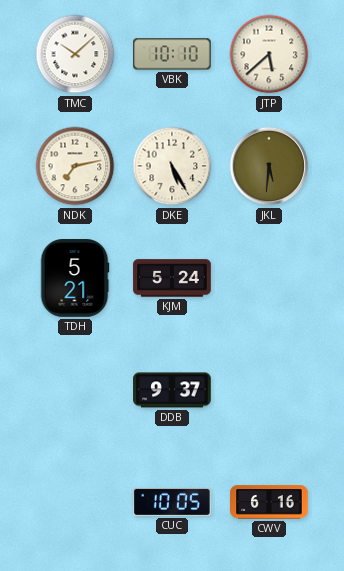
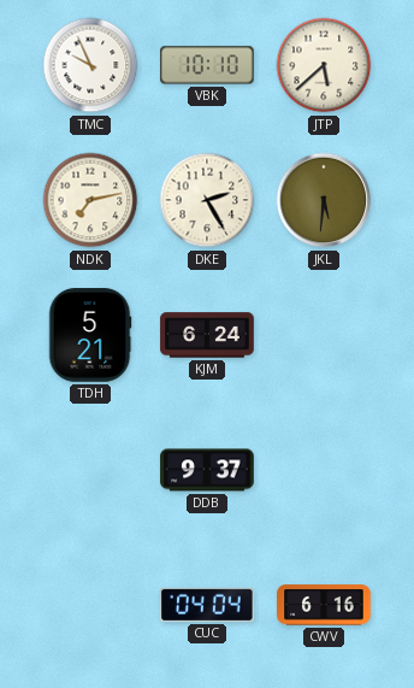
TMC: 10:08 -> 9:56
DKE: 5:25 -> 2:25
KJM: 5:24 -> 6:24
CUC: 10:05 -> 04:04
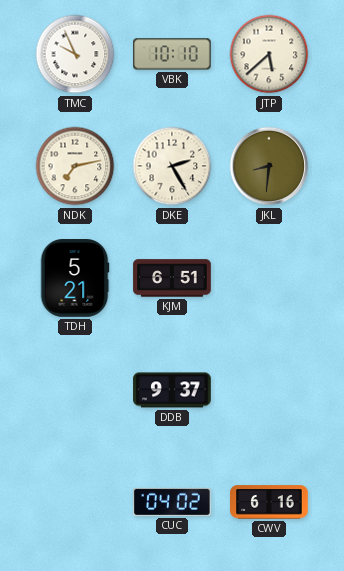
JKL: 5:31 -> 8:31
KJM: 6:24 -> 6:51
CUC: 04:04 -> 04:02
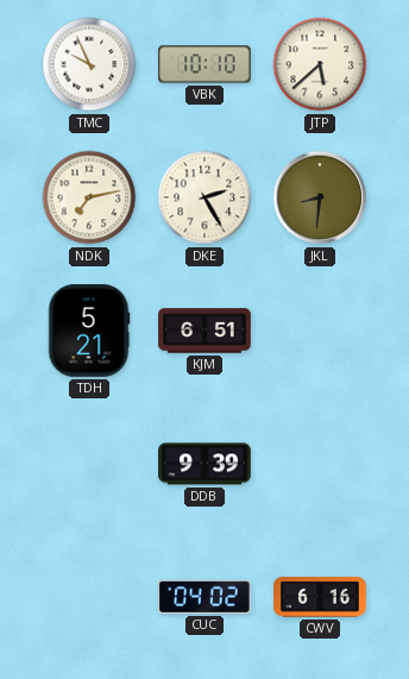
DDB: 9:37 -> 9:39
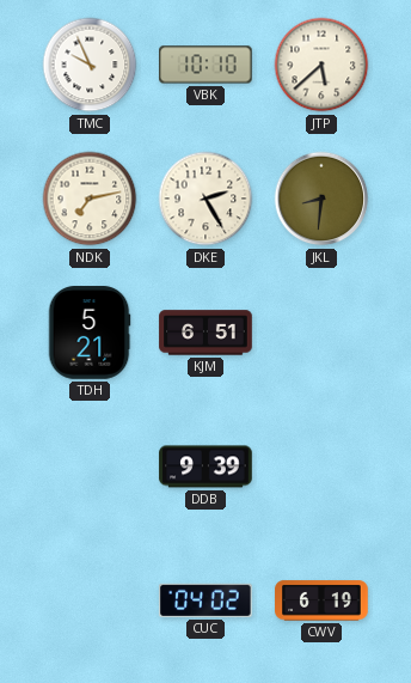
CWV: 6:16 -> 6:19
